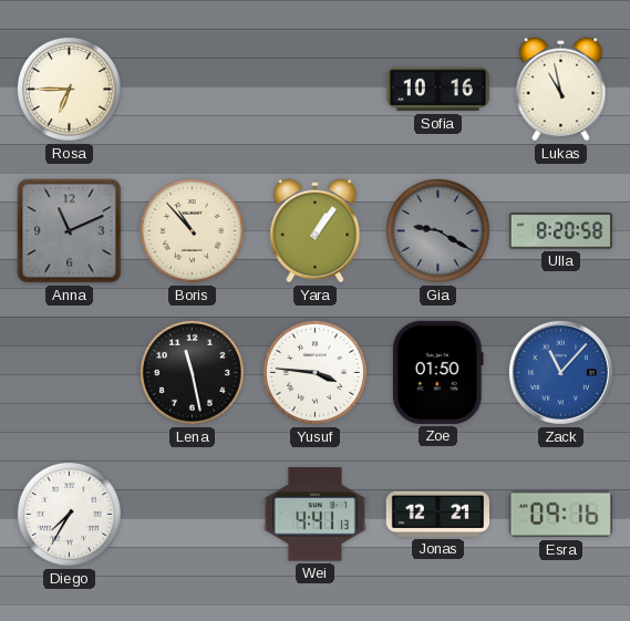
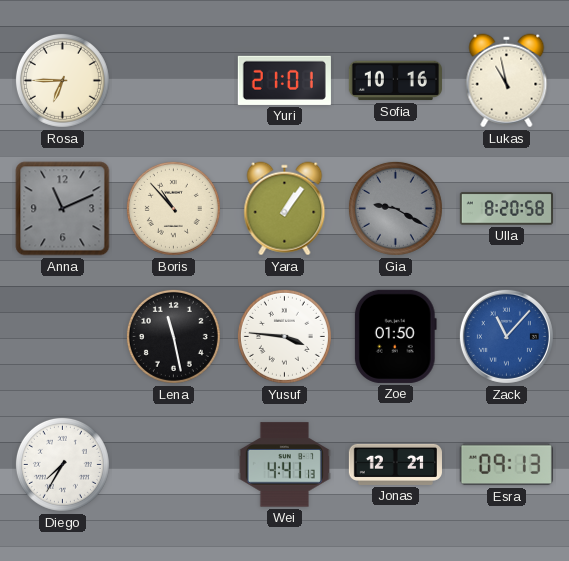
Yuri: none -> 21:01
Esra: 09:16 -> 09:13
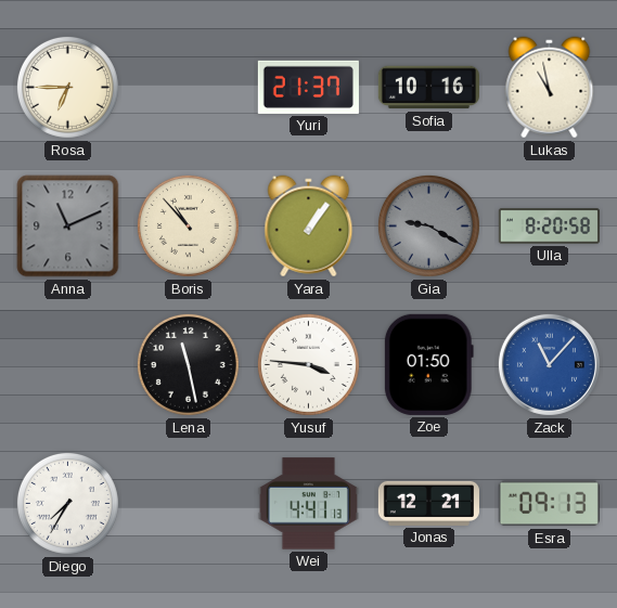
Yuri: 21:01 -> 21:37
